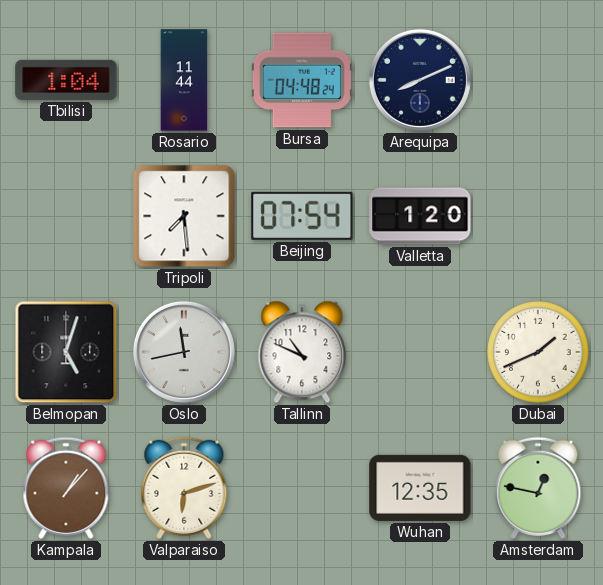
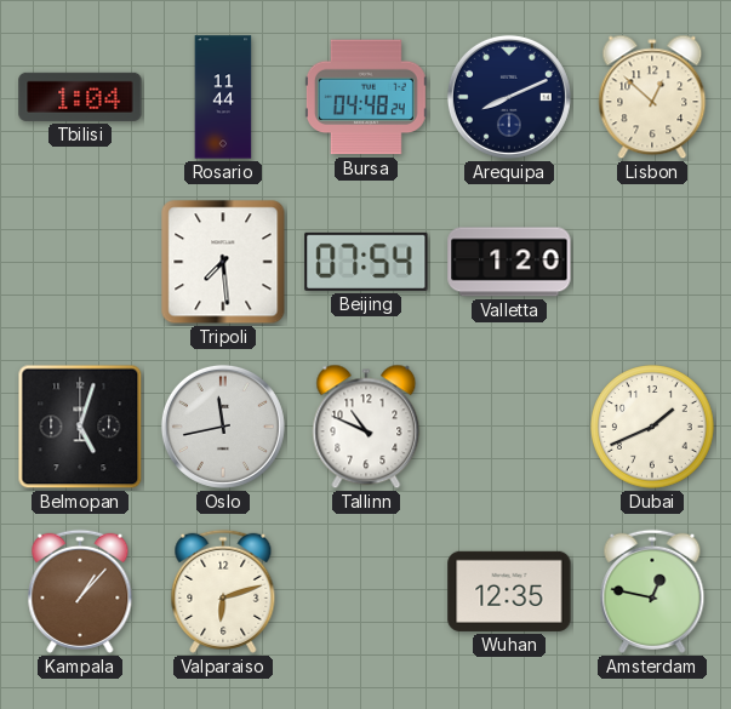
Lisbon: none -> 12:52
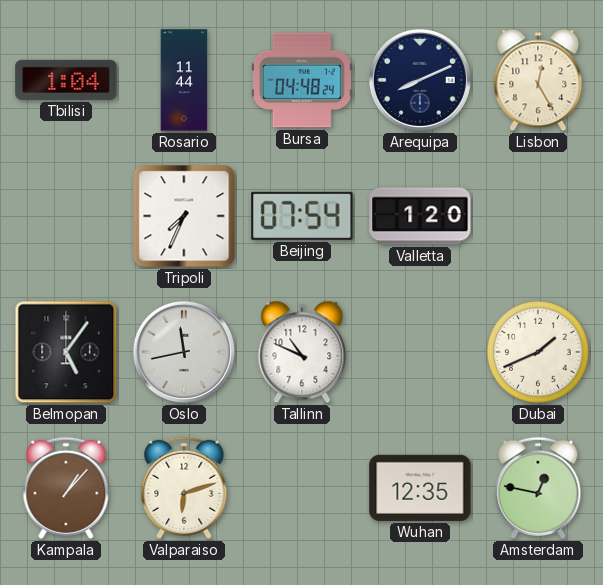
Lisbon: 12:52 -> 12:25
Tripoli: 7:29 -> 7:34
Belmopan: 5:03 -> 5:06
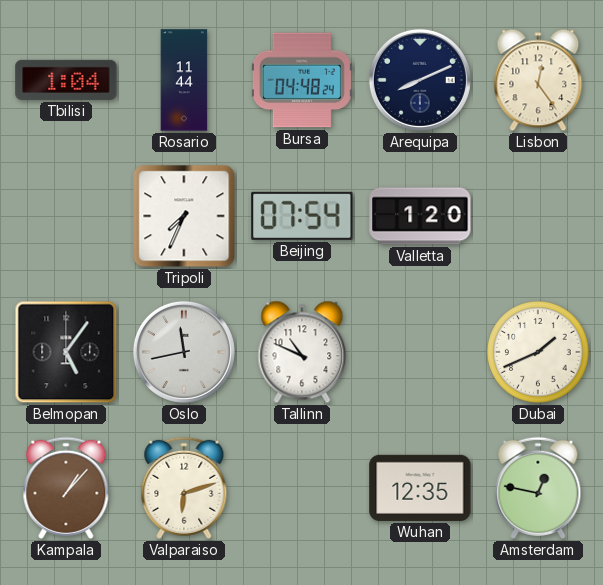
Lisbon: 12:25 -> 12:24
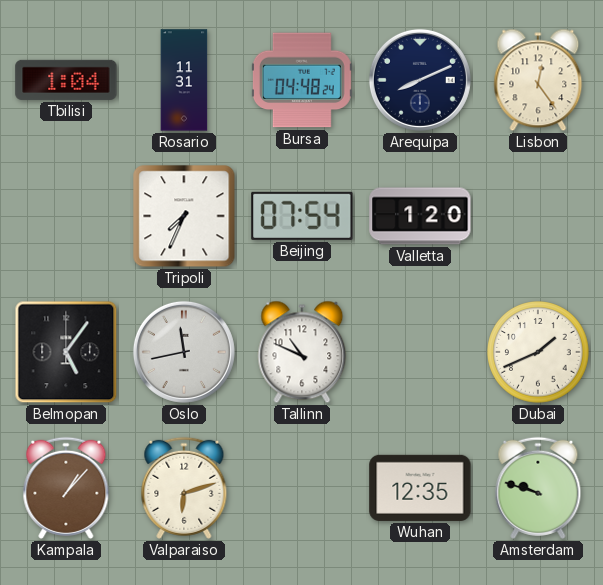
Rosario: 11:44 -> 11:31
Amsterdam: 12:47 -> 9:48
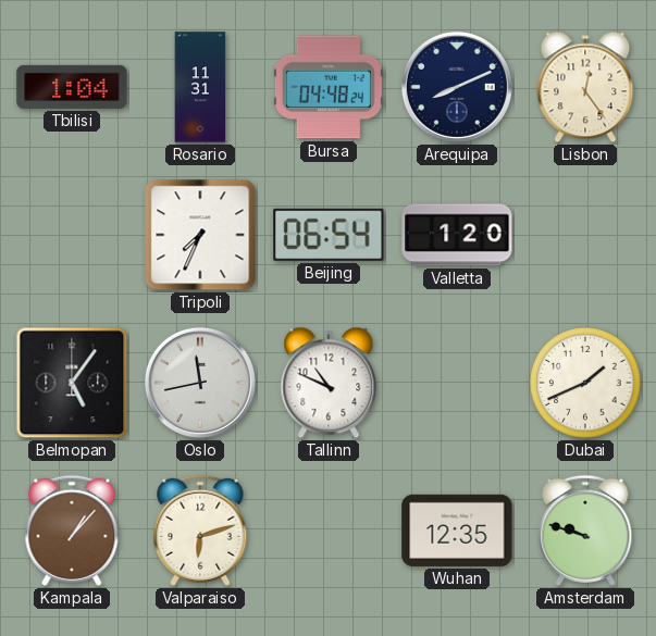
Beijing: 07:54 -> 06:54
